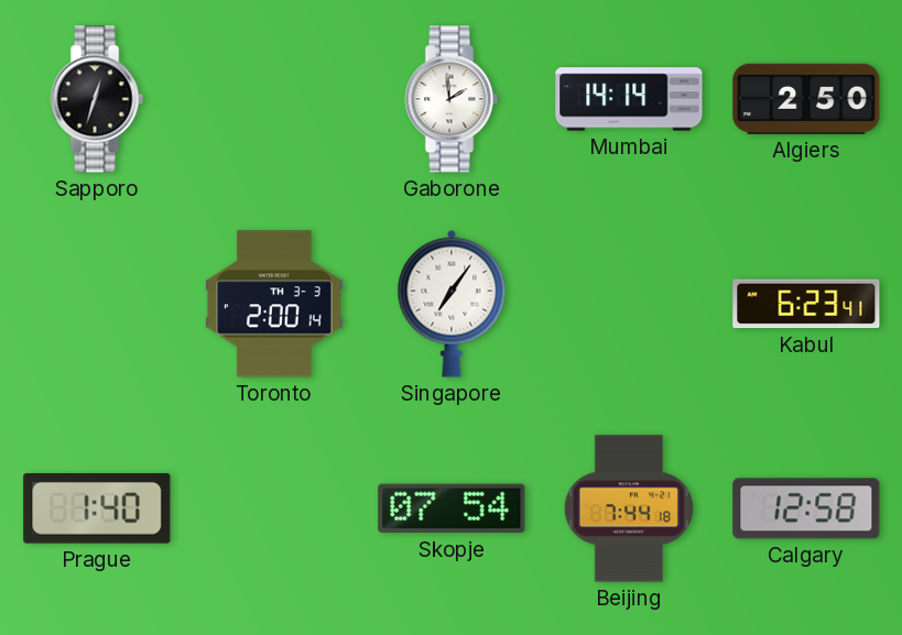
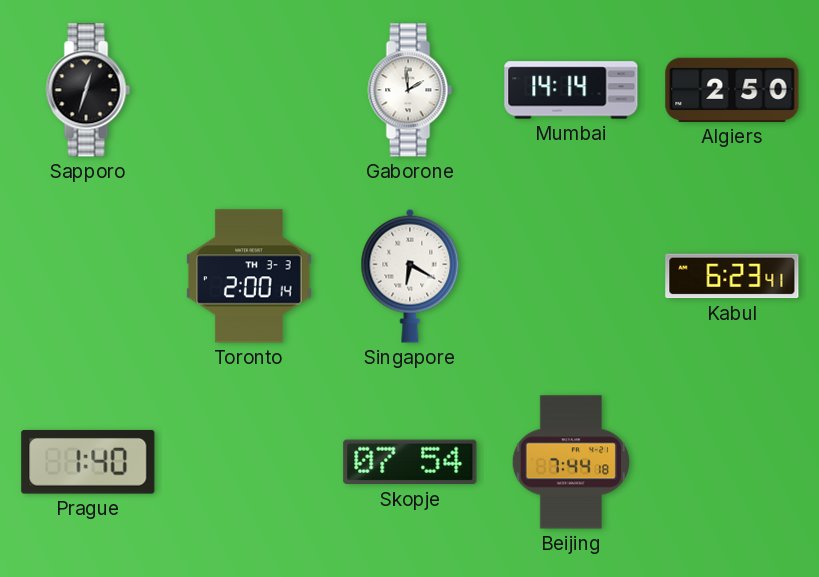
Singapore: 7:06 -> 6:20
Calgary: 12:58 -> none
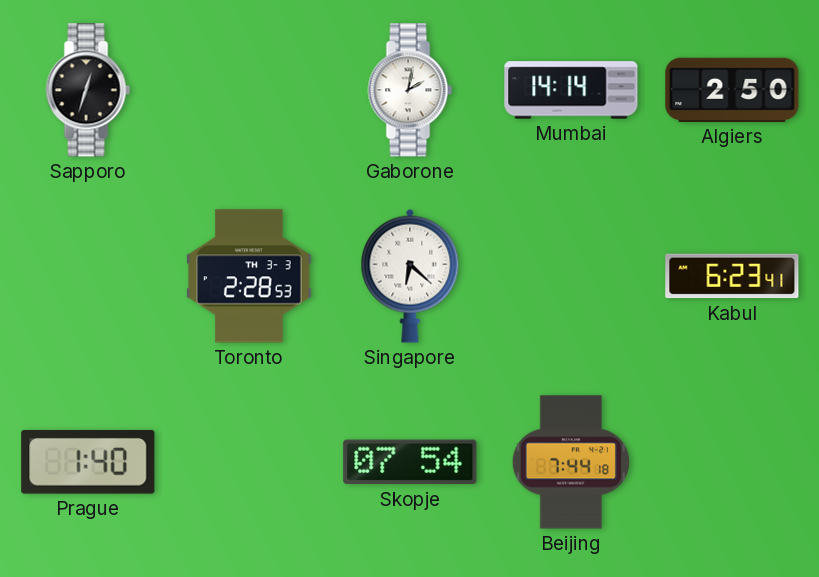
Gaborone: 1:59 -> 2:02
Toronto: 2:00 -> 2:28
Singapore: 6:20 -> 6:22
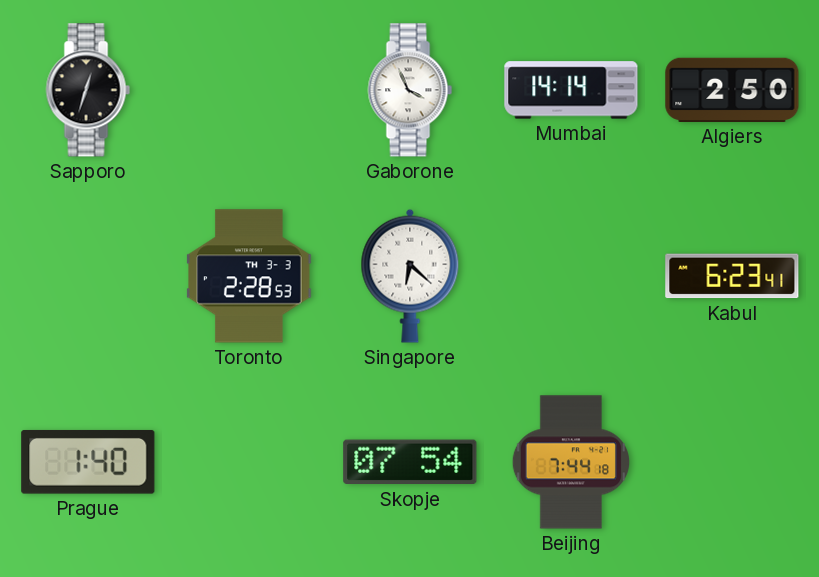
Gaborone: 2:02 -> 3:56
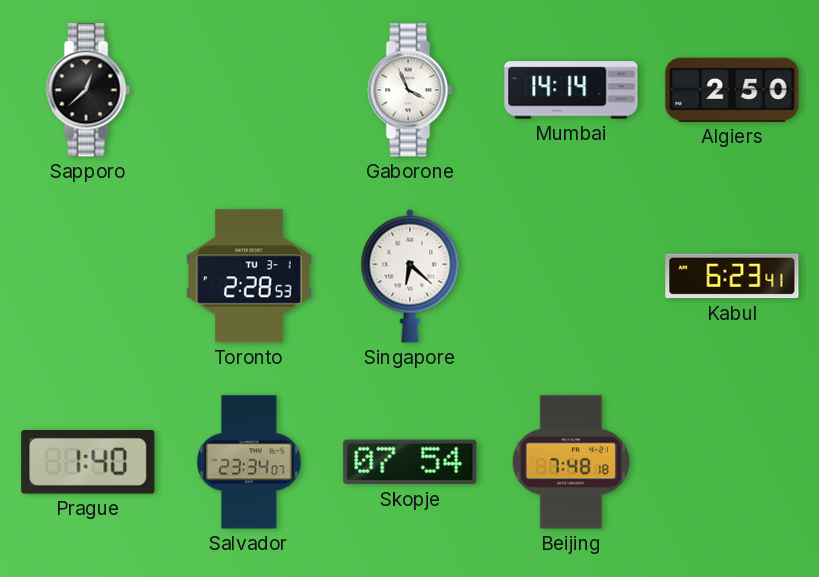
Sapporo: 12:33 -> 12:38
Toronto date: TH 3-3 -> TU 3-1
Salvador: none -> 23:34
Beijing: 7:44 -> 7:48
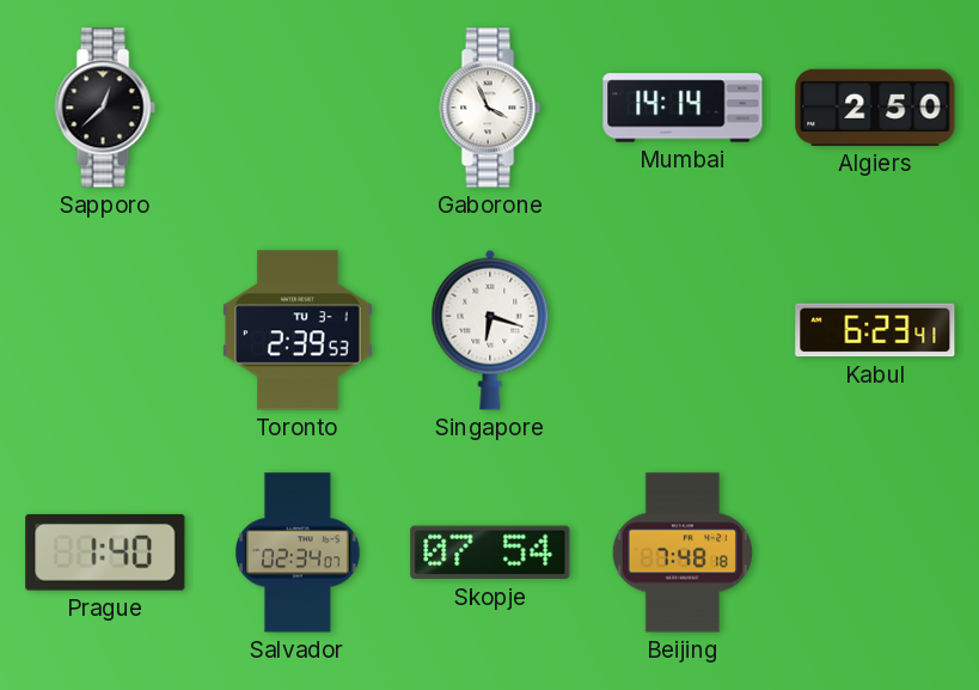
Toronto: 2:28 -> 2:39
Singapore: 6:22 -> 6:18
Salvador: 23:34 -> 02:34
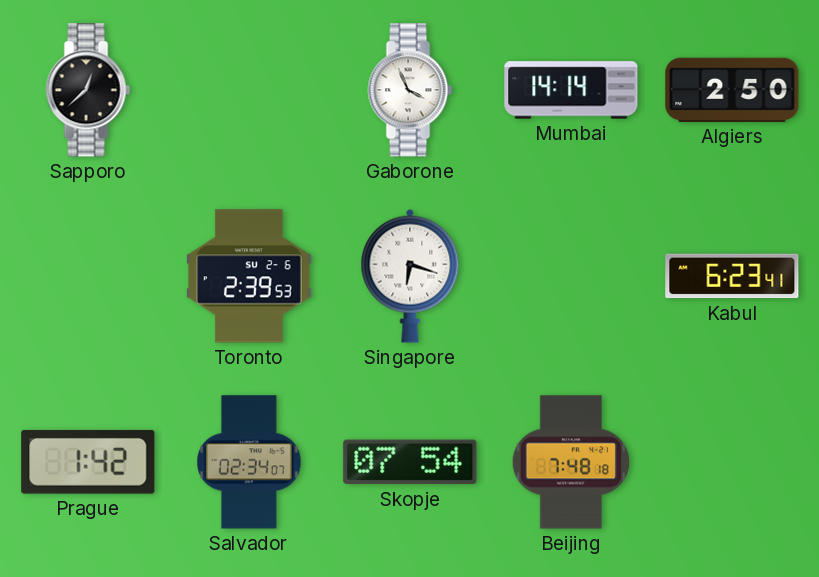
Toronto date: TU 3-1 -> SU 2-6
Prague: 1:40 -> 1:42
